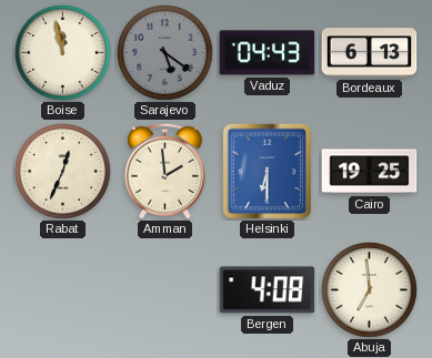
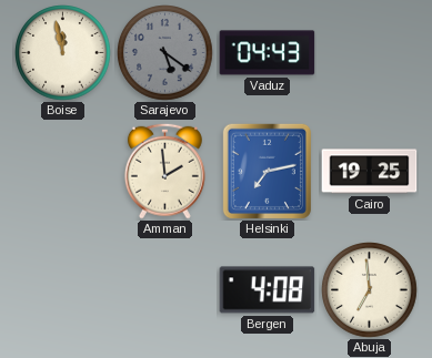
Bordeaux: 6:13 -> none
Rabat: 12:34 -> none
Helsinki: 6:30 -> 7:13
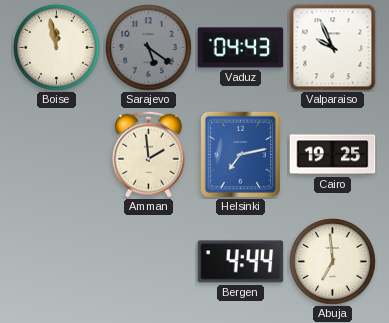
Valparaiso: none -> 9:56
Bergen: 4:08 -> 4:44
